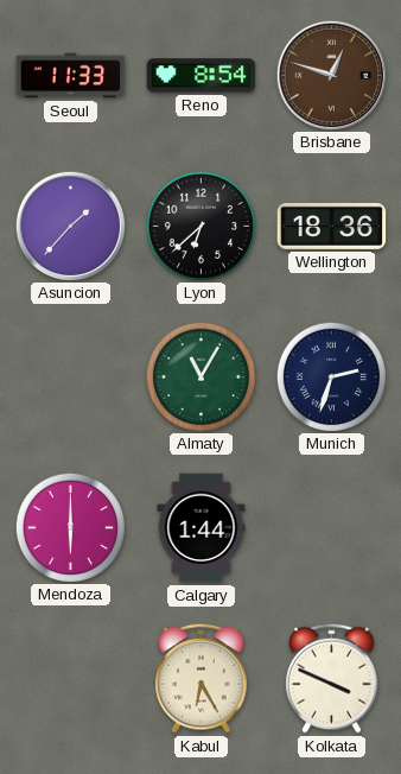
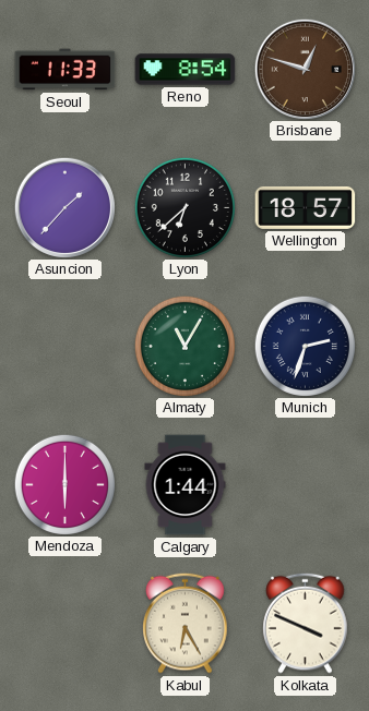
Wellington: 18:36 -> 18:57
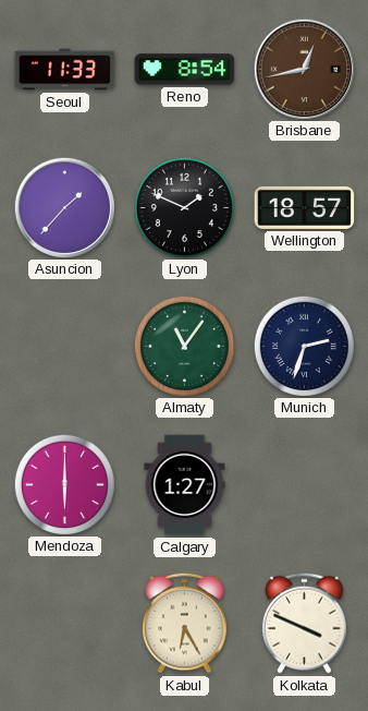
Brisbane: 12:48 -> 12:43
Lyon: 6:38 -> 1:49
Almaty: 11:05 -> 11:06
Calgary: 1:44 -> 1:27
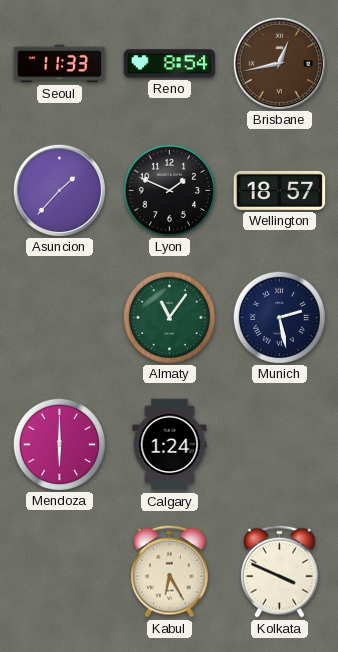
Munich: 2:33 -> 2:28
Calgary: 1:27 -> 1:24
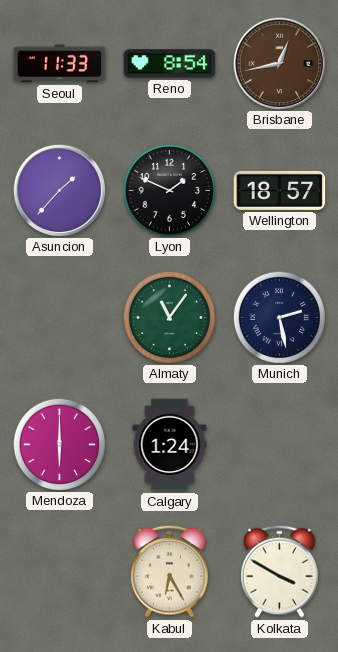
Kolkata: 3:49 -> 3:50
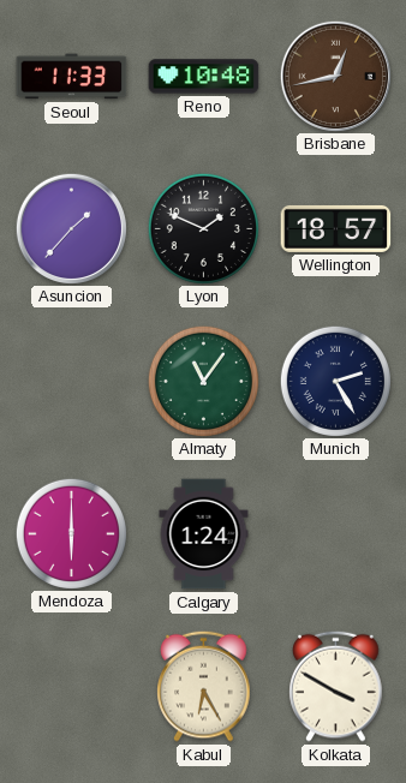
Reno: 8:54 -> 10:48
Munich: 2:28 -> 2:25
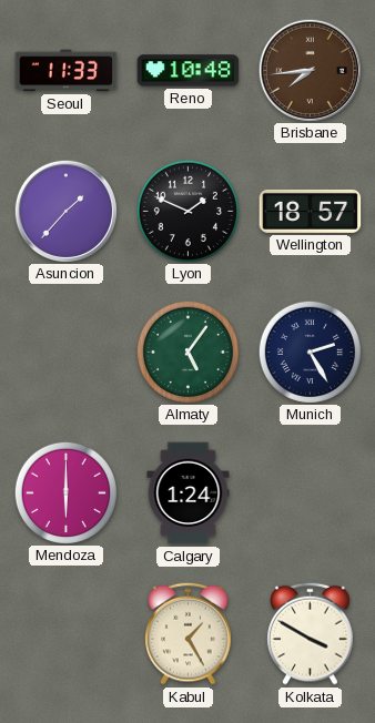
Brisbane: 12:43 -> 7:44
Almaty: 11:06 -> 5:06
Kabul: 6:25 -> 1:25
